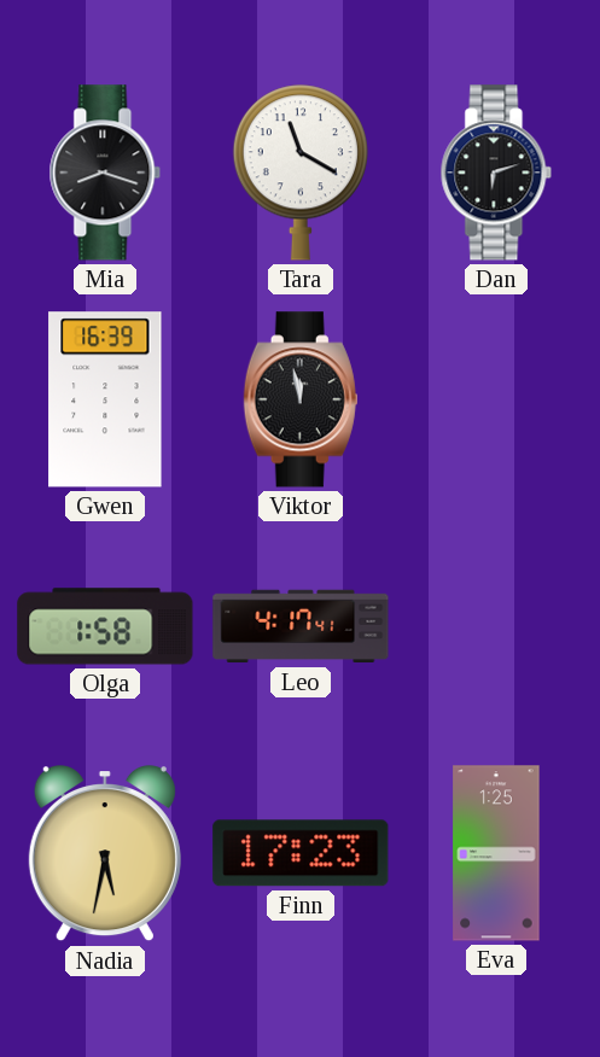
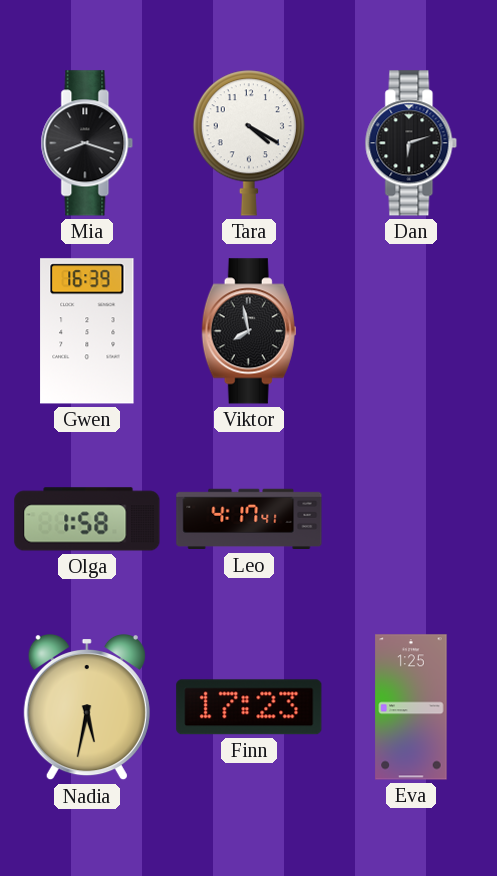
Tara: 11:20 -> 4:20
Viktor: 11:58 -> 7:58
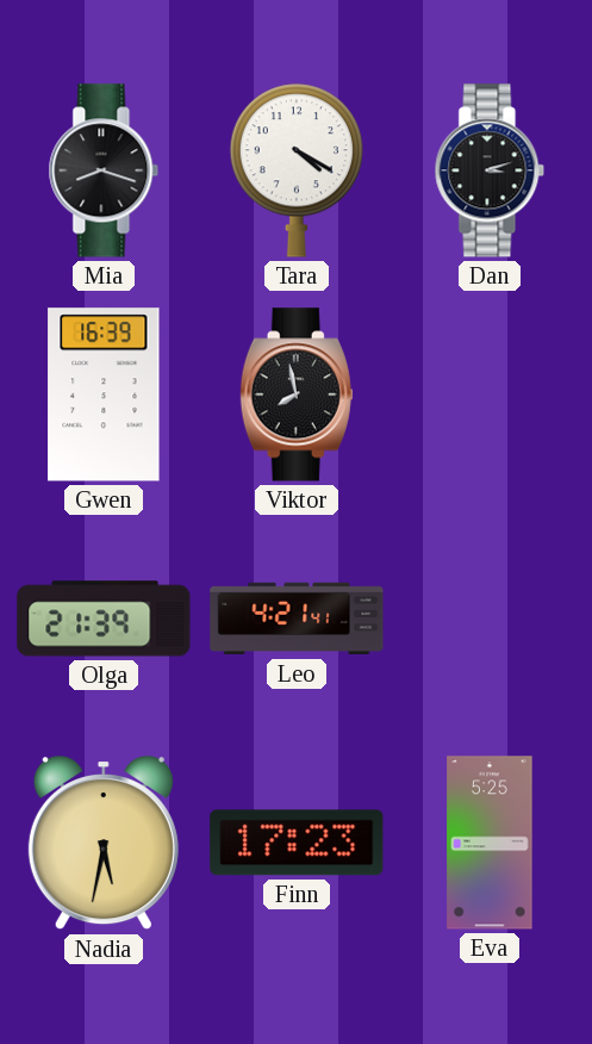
Dan: 6:12 -> 3:12
Olga: 1:58 -> 21:39
Leo: 4:17 -> 4:21
Eva: 1:25 -> 5:25
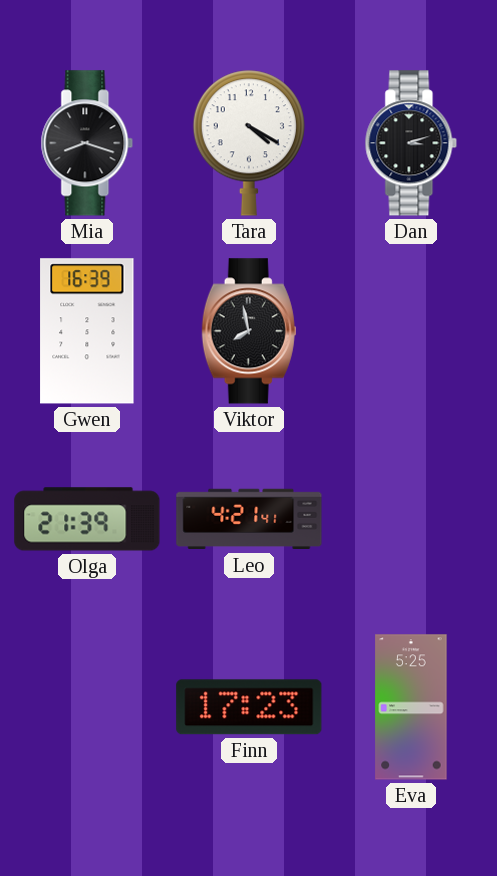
Nadia: 5:32 -> none
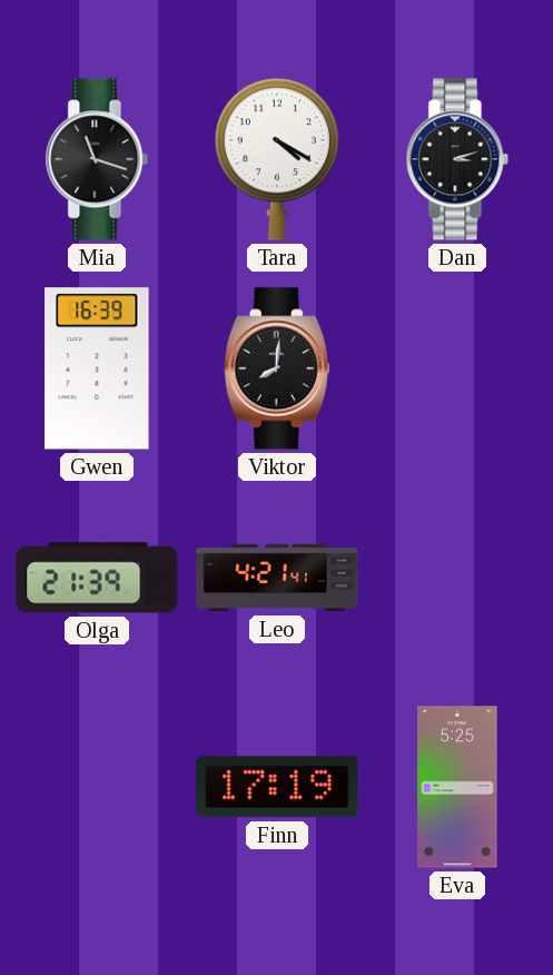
Mia: 8:18 -> 11:18
Viktor: 7:58 -> 8:01
Finn: 17:23 -> 17:19
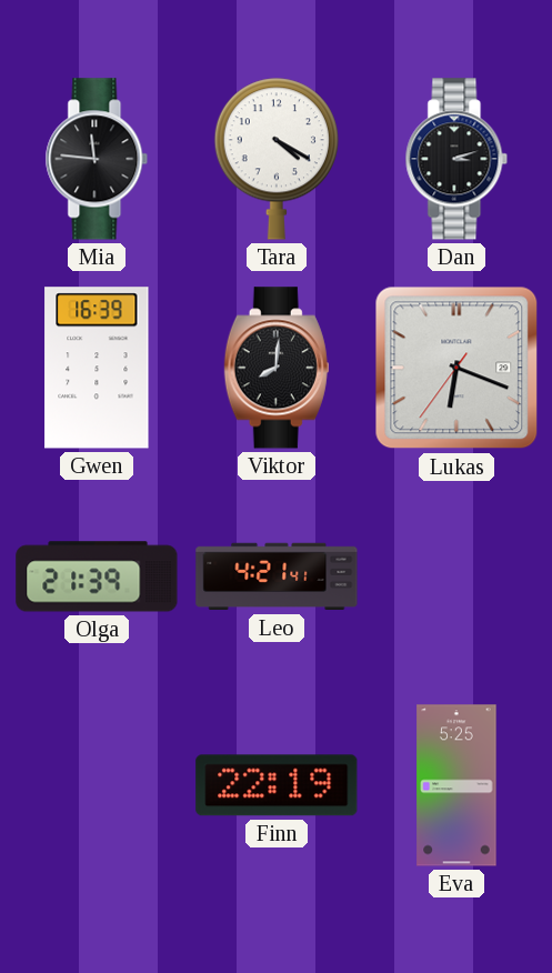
Mia: 11:18 -> 11:46
Lukas: none -> 6:18
Finn: 17:19 -> 22:19
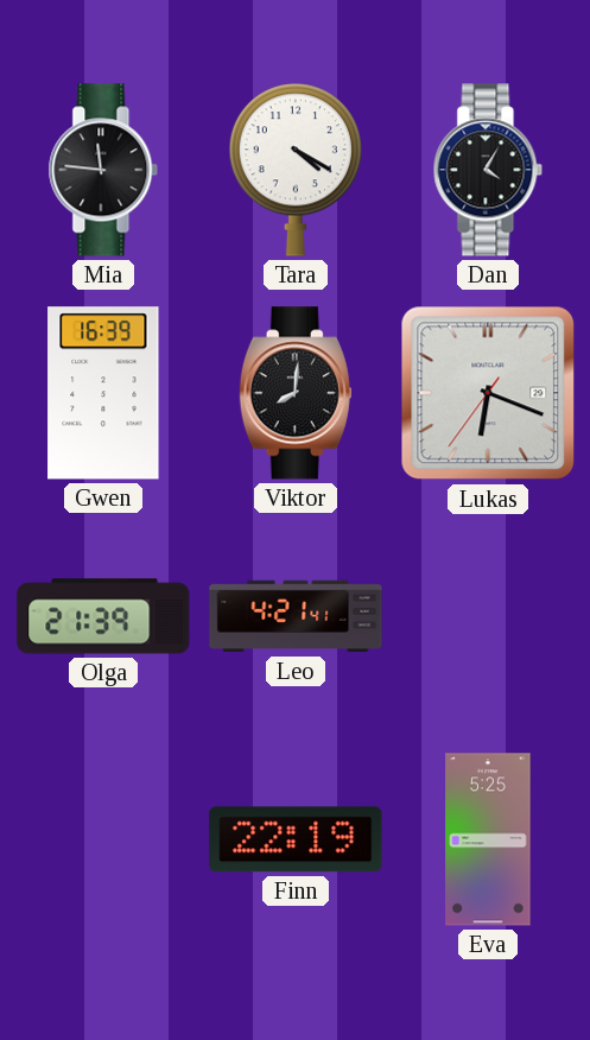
Dan: 3:12 -> 4:05
